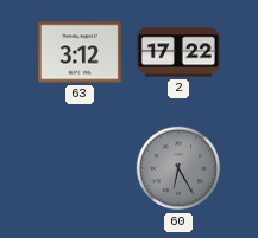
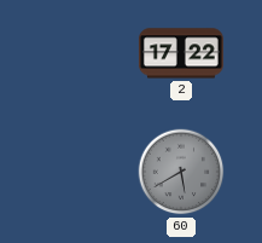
63: 3:12 -> none
60: 6:25 -> 5:40
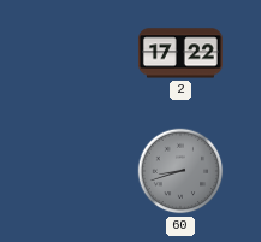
60: 5:40 -> 8:42
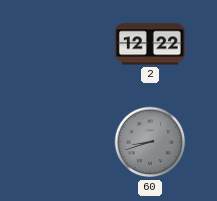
2: 17:22 -> 12:22
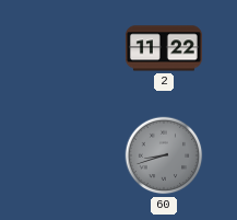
2: 12:22 -> 11:22
